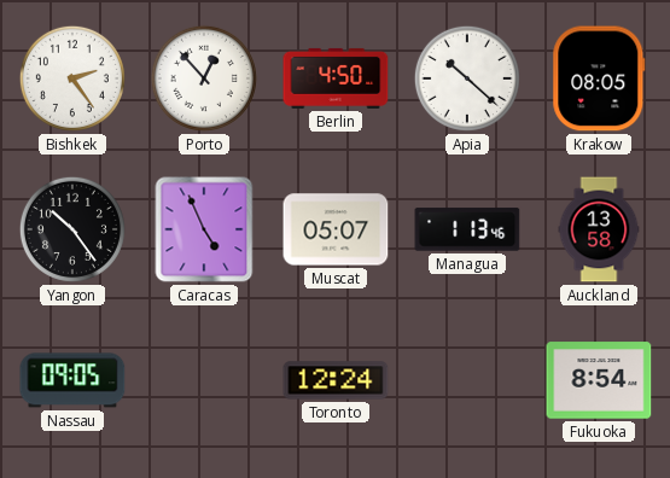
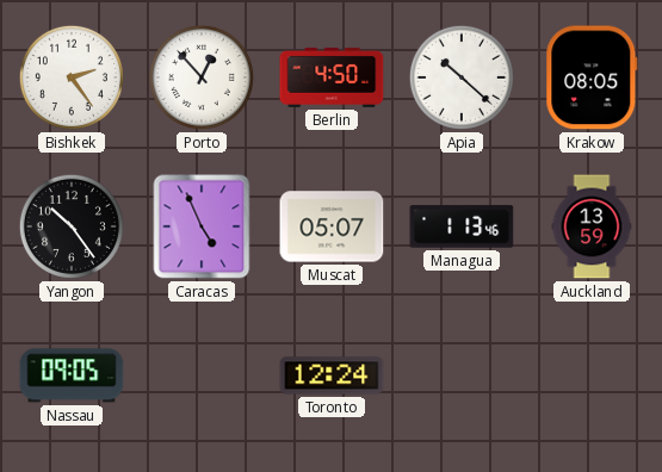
Auckland: 13:58 -> 13:59
Fukuoka: 8:54 -> none
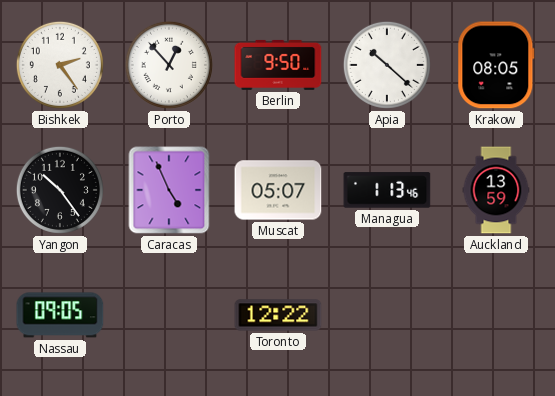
Berlin: 4:50 -> 9:50
Toronto: 12:24 -> 12:22
